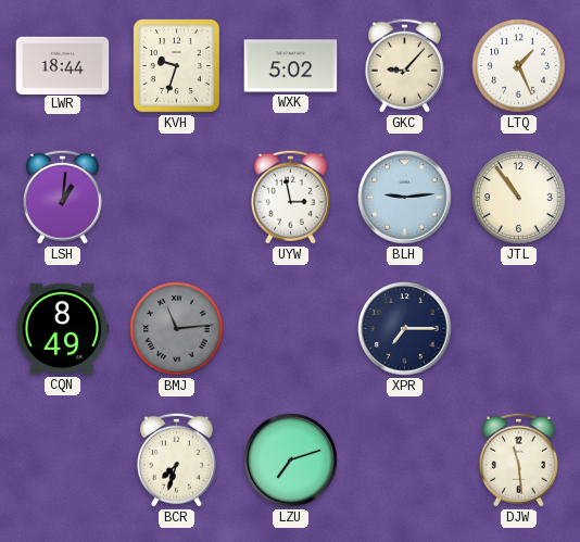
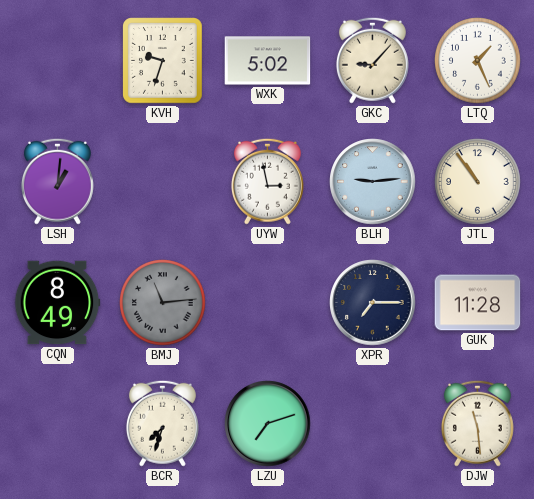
LWR: 18:44 -> none
GUK: none -> 11:28
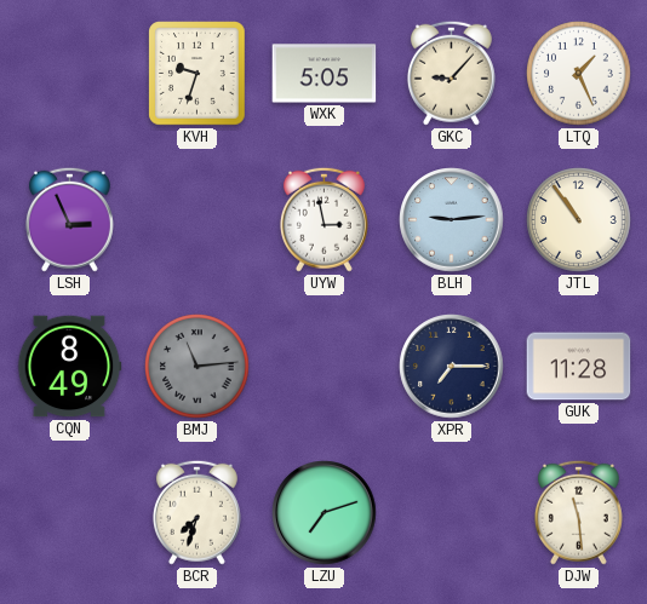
WXK: 5:02 -> 5:05
LSH: 1:01 -> 2:56
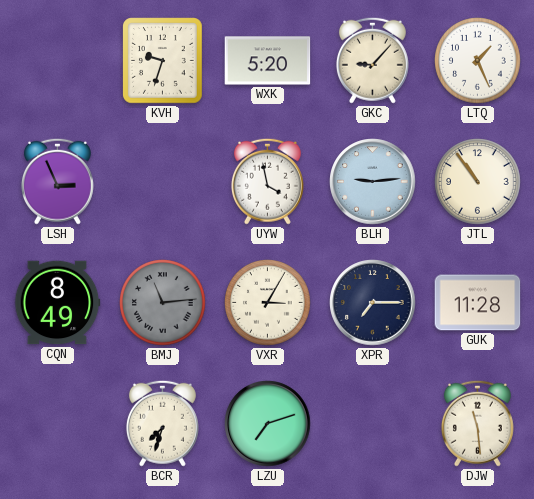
WXK: 5:05 -> 5:20
UYW: 2:58 -> 3:58
VXR: none -> 3:05
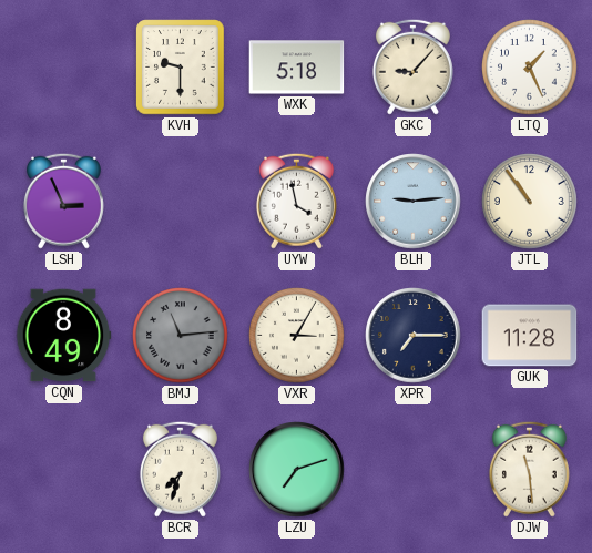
KVH: 9:33 -> 9:30
WXK: 5:20 -> 5:18
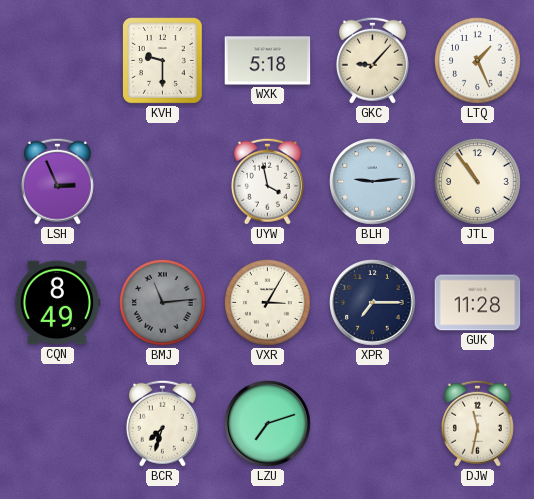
DJW: 11:29 -> 11:32
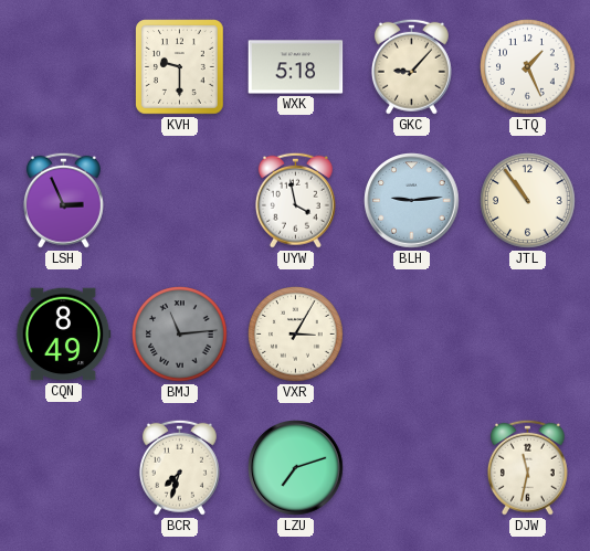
XPR: 7:15 -> none
GUK: 11:28 -> none
